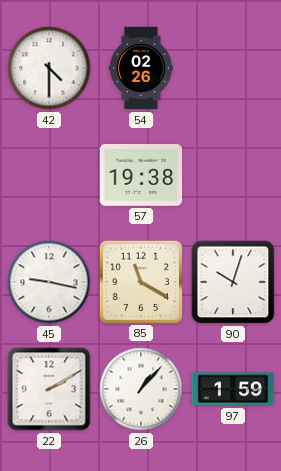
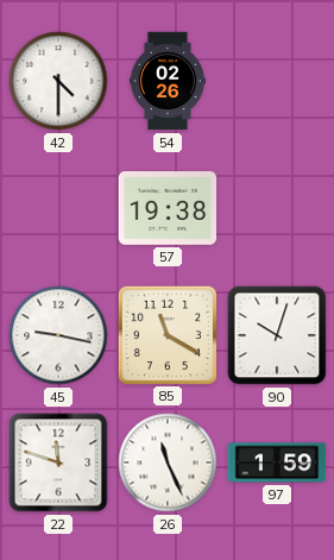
22: 2:10 -> 11:48
26: 1:07 -> 11:26
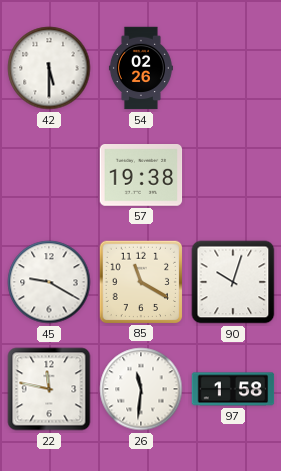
42: 4:30 -> 5:30
45: 9:17 -> 9:20
22: 11:48 -> 11:47
26: 11:26 -> 11:31
97: 1:59 -> 1:58
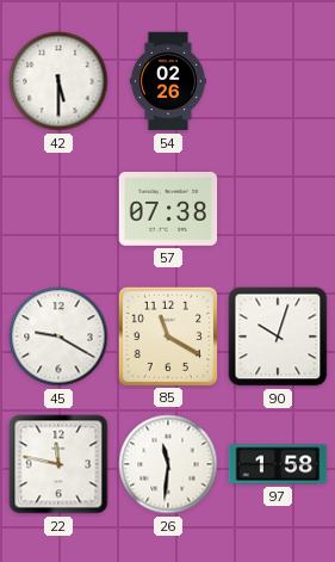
57: 19:38 -> 07:38
